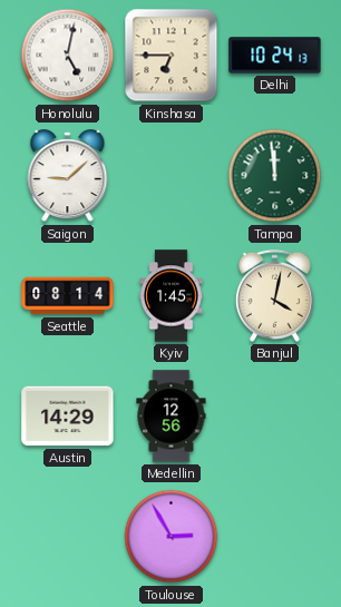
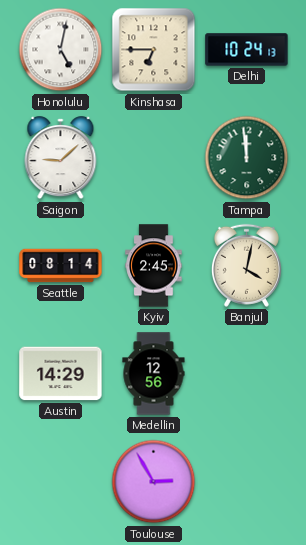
Kyiv: 1:45 -> 2:45
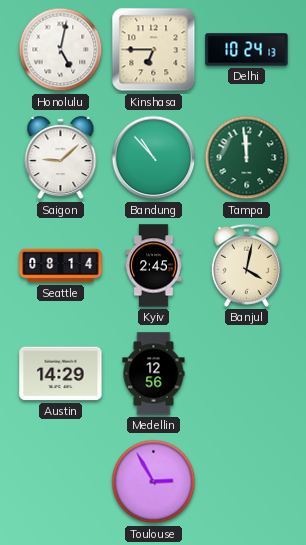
Bandung: none -> 10:53
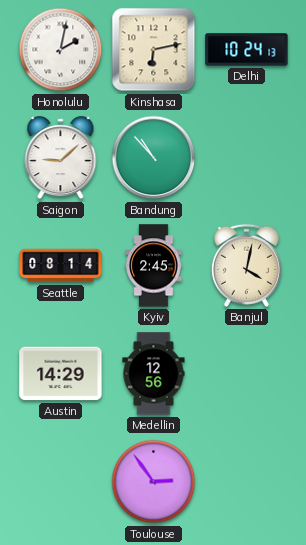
Honolulu: 5:02 -> 2:02
Kinshasa: 6:45 -> 6:13
Tampa: 11:59 -> none
Toulouse: 2:55 -> 2:54
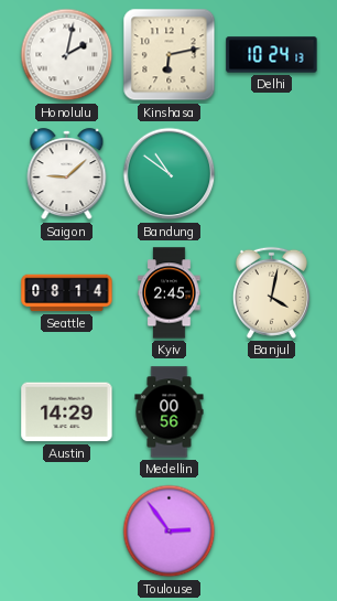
Bandung: 10:53 -> 10:51
Medellin: 12:56 -> 00:56
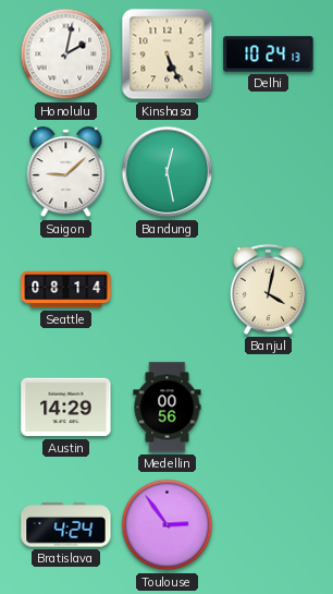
Kinshasa: 6:13 -> 5:26
Bandung: 10:51 -> 12:28
Kyiv: 2:45 -> none
Bratislava: none -> 4:24
